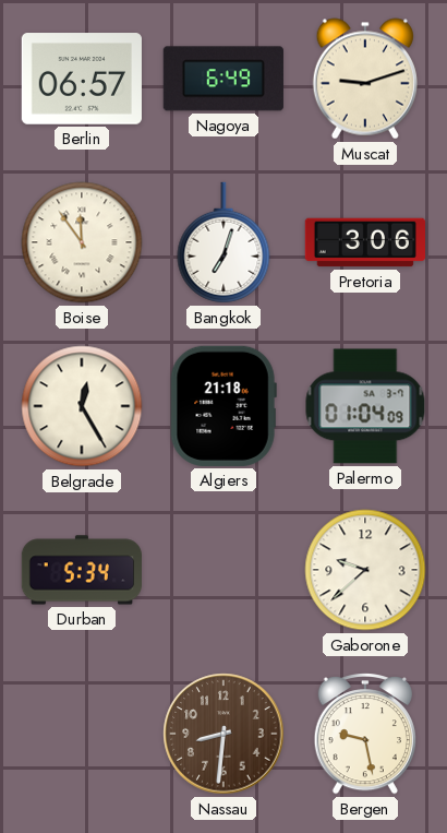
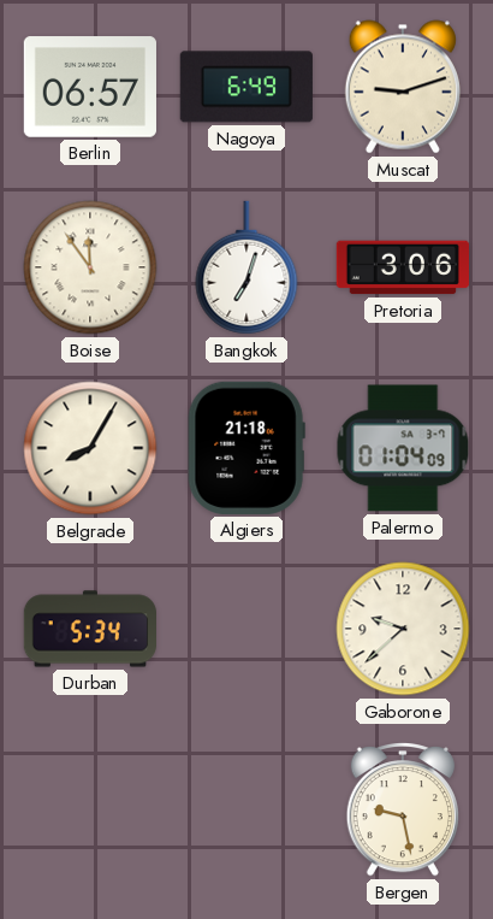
Belgrade: 12:25 -> 8:05
Nassau: 8:31 -> none
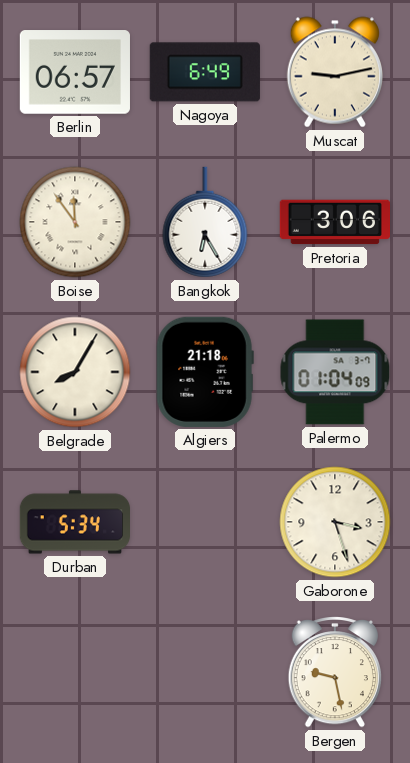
Muscat: 9:12 -> 9:13
Bangkok: 7:03 -> 6:25
Gaborone: 9:38 -> 3:27
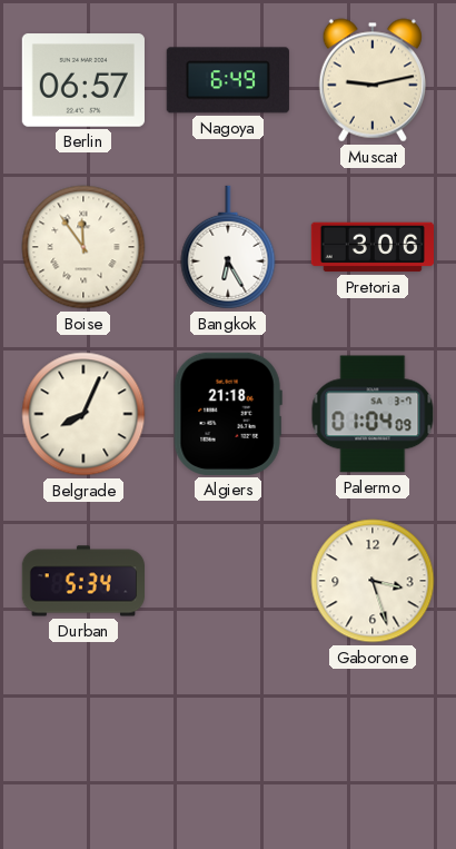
Belgrade: 8:05 -> 8:04
Bergen: 9:28 -> none
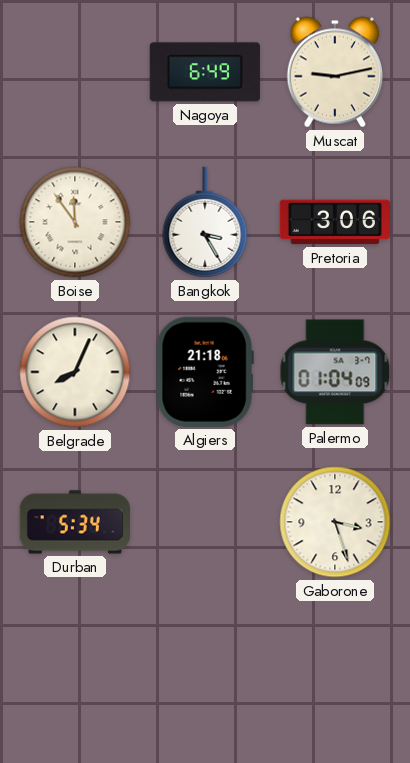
Berlin: 06:57 -> none
Bangkok: 6:25 -> 3:25
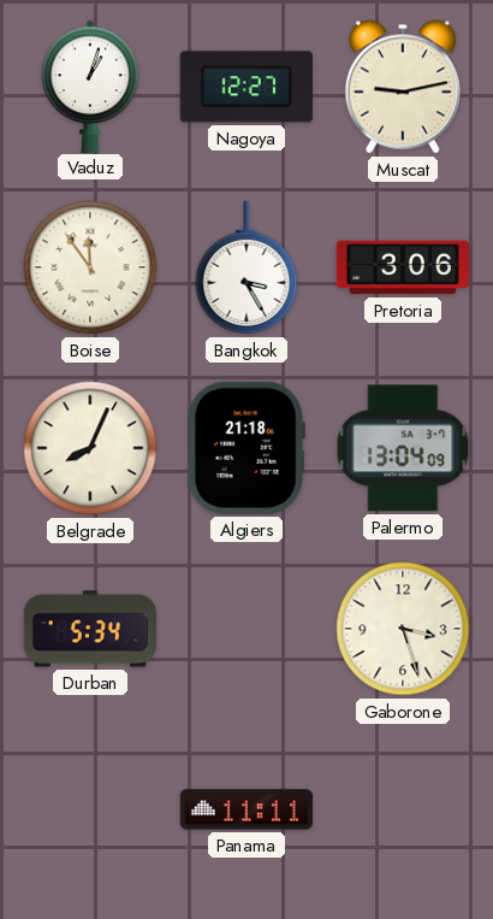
Vaduz: none -> 1:03
Nagoya: 6:49 -> 12:27
Palermo: 01:04 -> 13:04
Panama: none -> 11:11
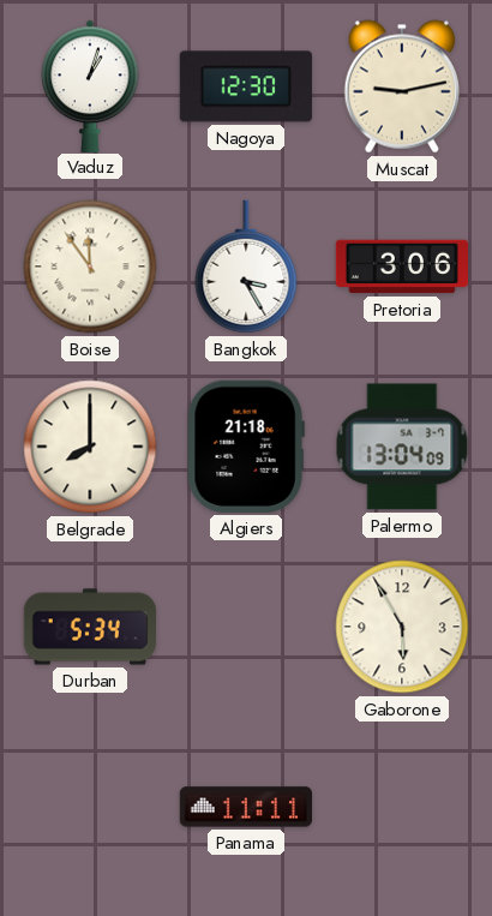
Nagoya: 12:27 -> 12:30
Belgrade: 8:04 -> 8:00
Gaborone: 3:27 -> 5:55
